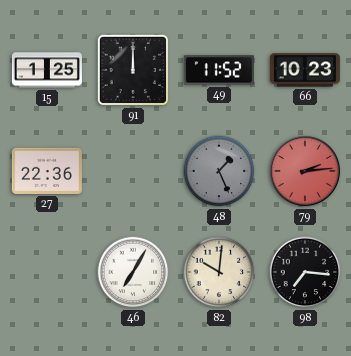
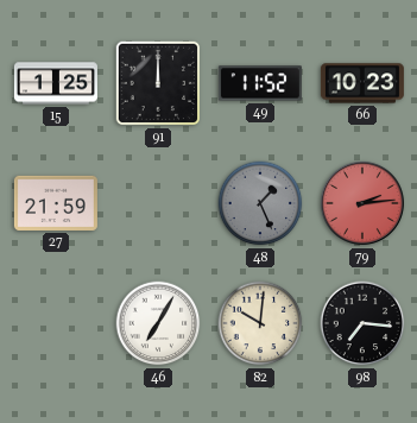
27: 22:36 -> 21:59
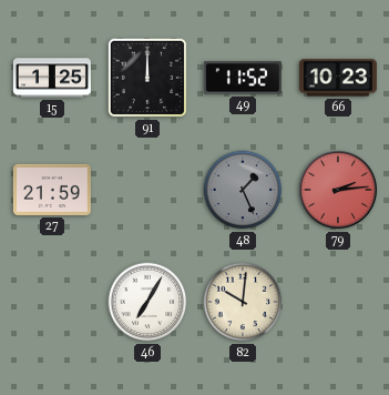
98: 7:16 -> none
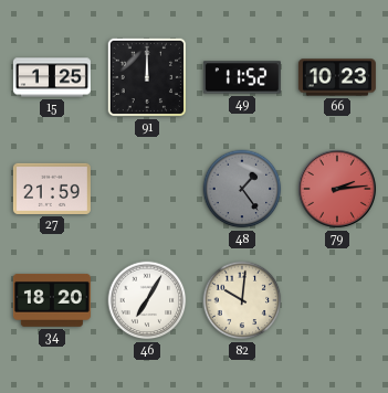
48: 1:26 -> 1:24
34: none -> 18:20
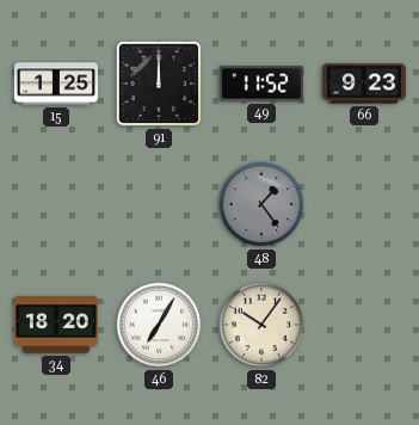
66: 10:23 -> 9:23
27: 21:59 -> none
79: 2:14 -> none
82: 10:01 -> 10:06
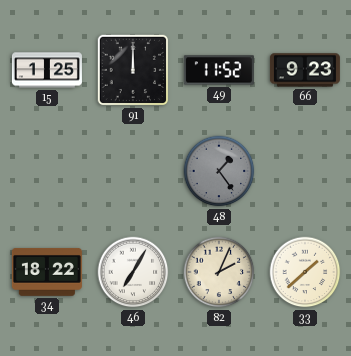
34: 18:20 -> 18:22
82: 10:06 -> 2:04
33: none -> 1:38
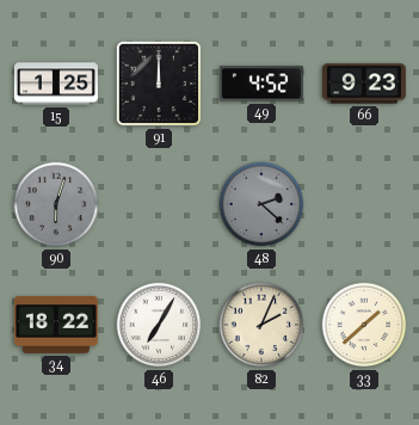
49: 11:52 -> 4:52
90: none -> 6:03
48: 1:24 -> 2:22
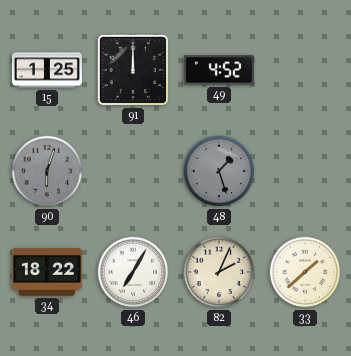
66: 9:23 -> none
48: 2:22 -> 1:27
